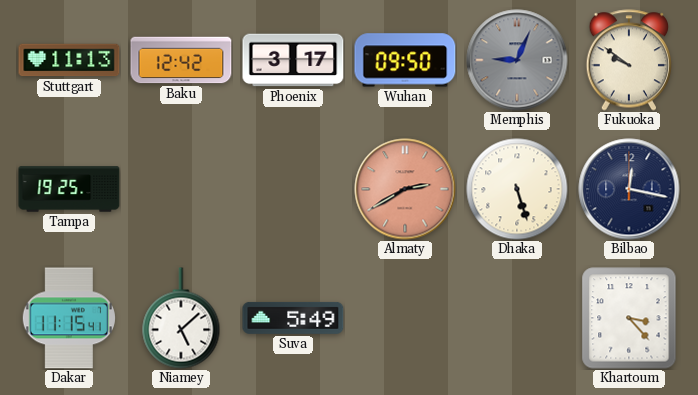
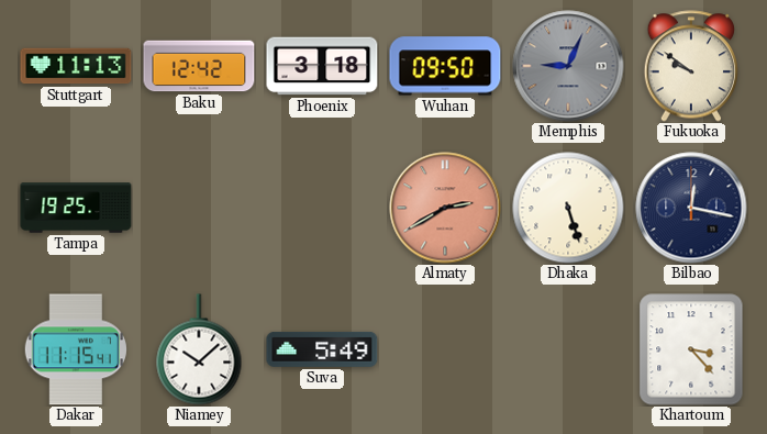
Phoenix: 3:17 -> 3:18
Niamey: 5:08 -> 10:08
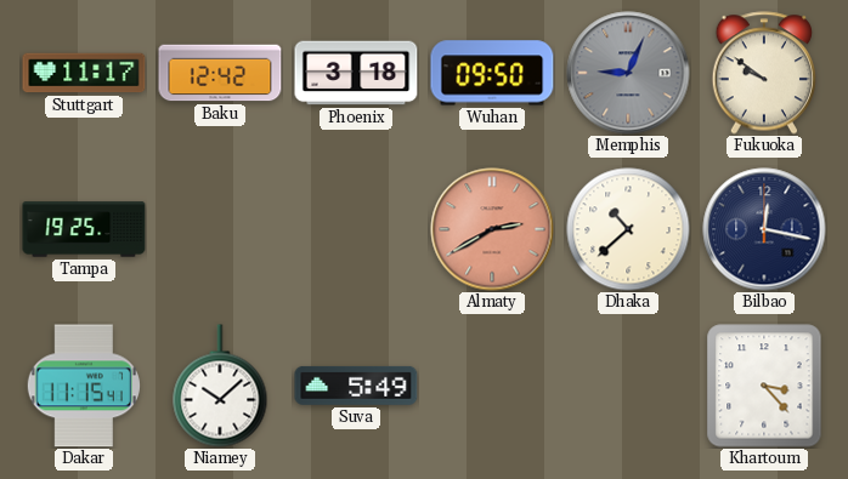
Stuttgart: 11:13 -> 11:17
Dhaka: 5:27 -> 10:38
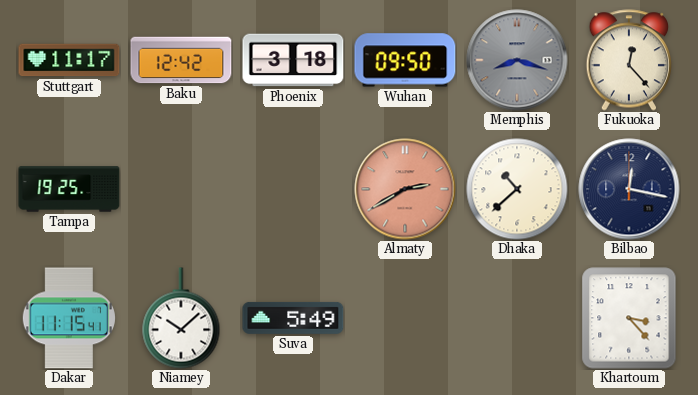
Memphis: 9:04 -> 8:18
Fukuoka: 9:51 -> 12:23
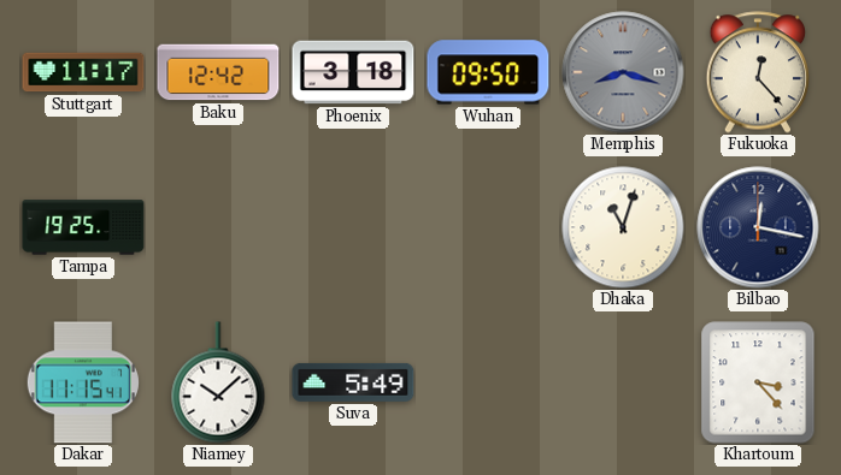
Almaty: 2:40 -> none
Dhaka: 10:38 -> 11:03
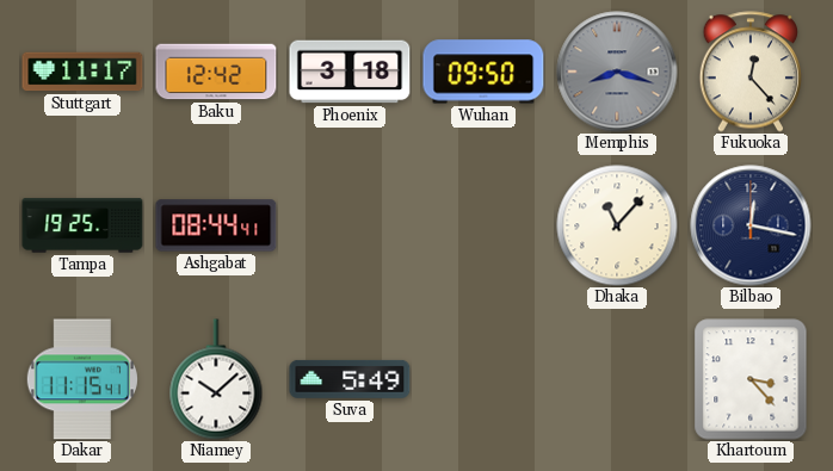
Ashgabat: none -> 08:44
Dhaka: 11:03 -> 11:07
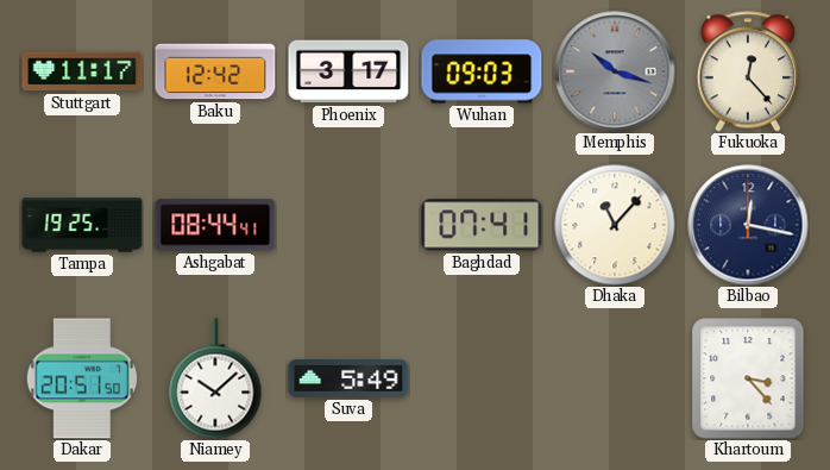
Phoenix: 3:18 -> 3:17
Wuhan: 09:50 -> 09:03
Memphis: 8:18 -> 10:18
Baghdad: none -> 07:41
Dakar: 11:15 -> 20:51
